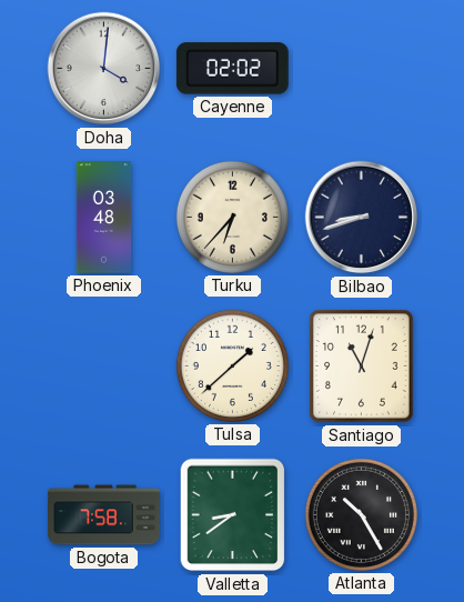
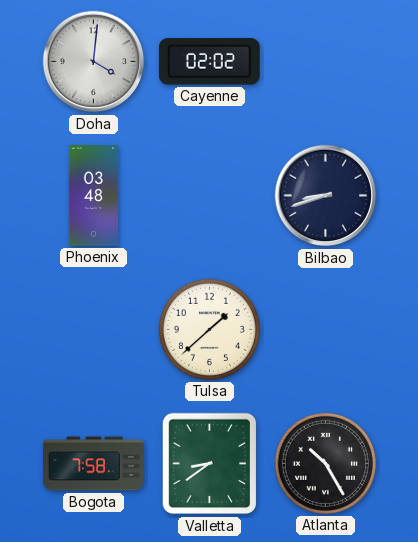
Turku: 6:37 -> none
Santiago: 11:03 -> none
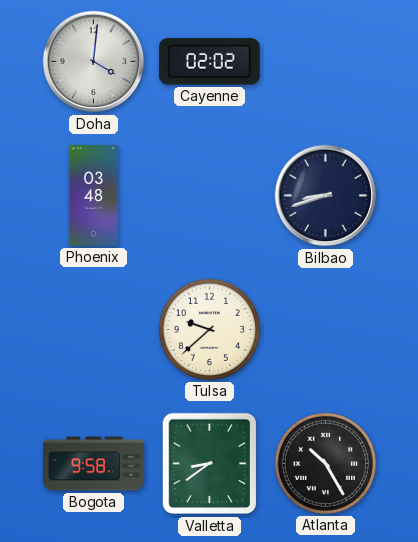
Tulsa: 1:38 -> 9:38
Bogota: 7:58 -> 9:58
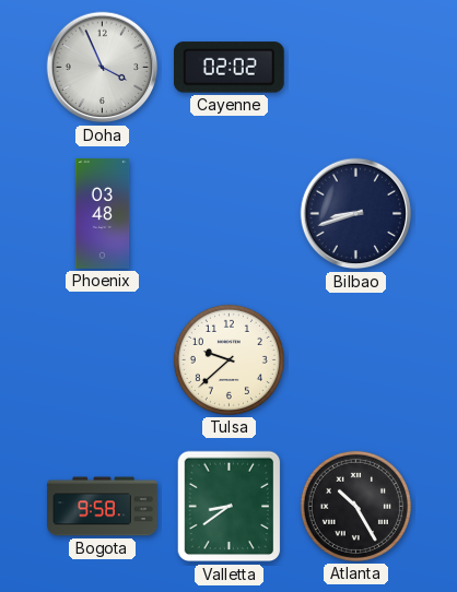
Doha: 4:01 -> 3:56
